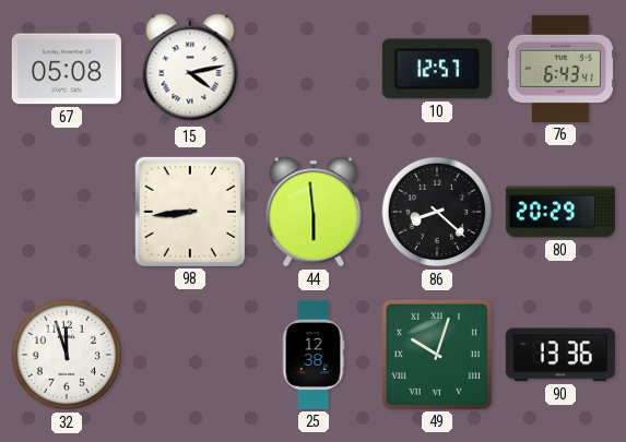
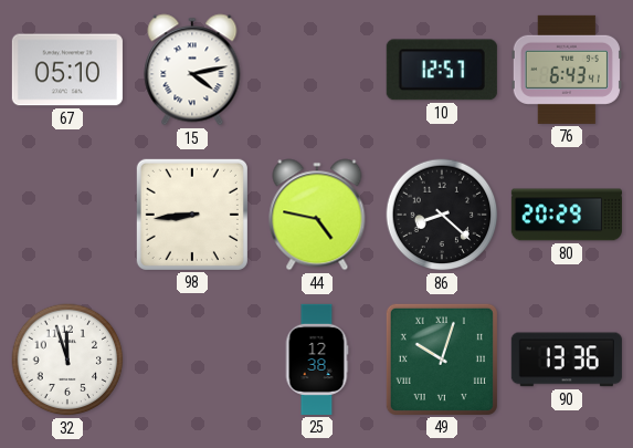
67: 05:08 -> 05:10
44: 5:59 -> 4:47
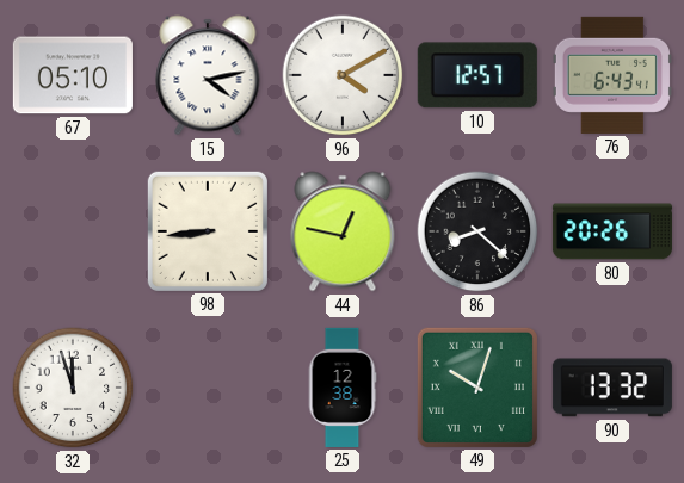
96: none -> 4:10
44: 4:47 -> 12:47
80: 20:29 -> 20:26
90: 13:36 -> 13:32
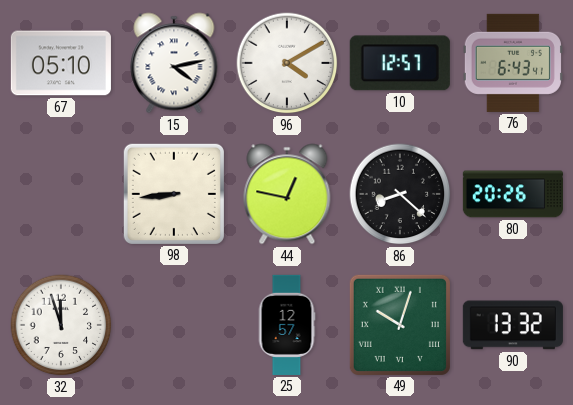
25: 12:38 -> 12:57
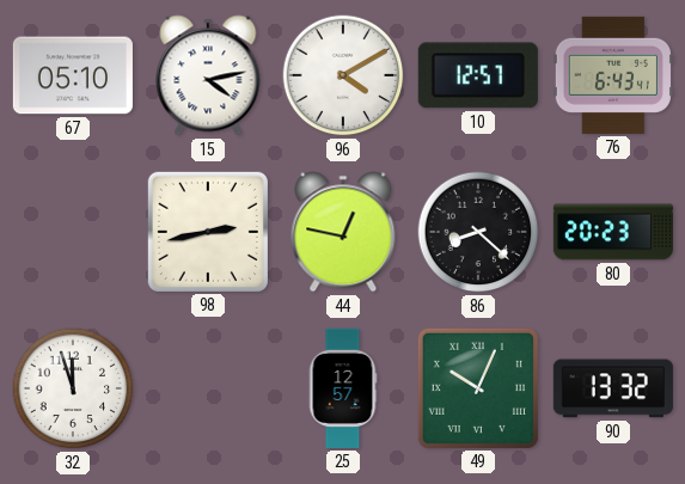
98: 8:44 -> 2:43
80: 20:26 -> 20:23
49: 10:03 -> 10:04
